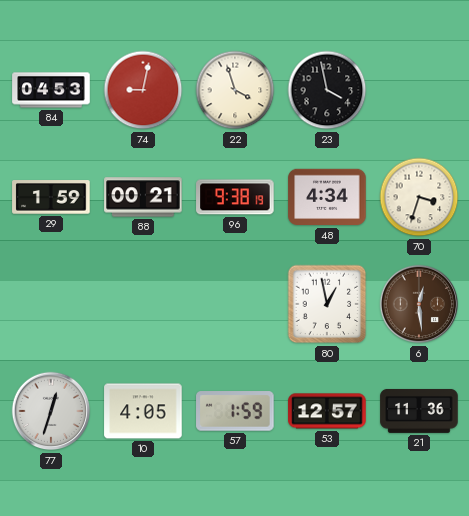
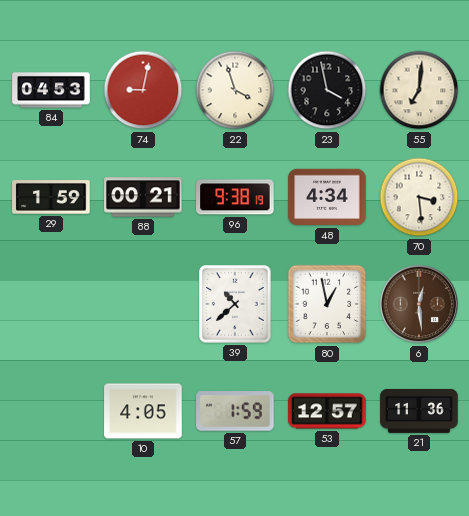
55: none -> 7:01
70: 3:33 -> 3:29
39: none -> 10:38
77: 12:33 -> none
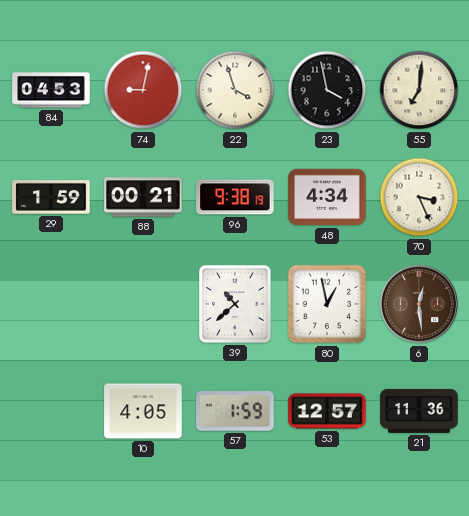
70: 3:29 -> 3:26
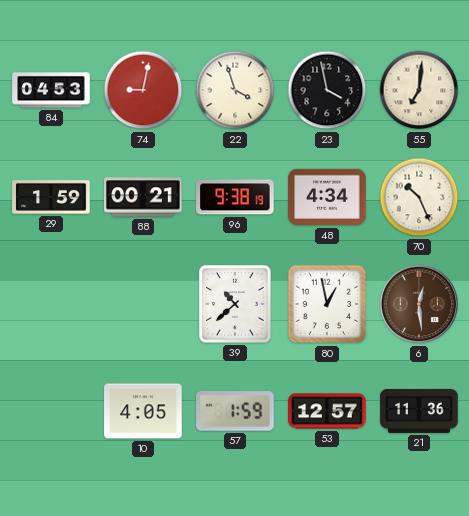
70: 3:26 -> 10:26
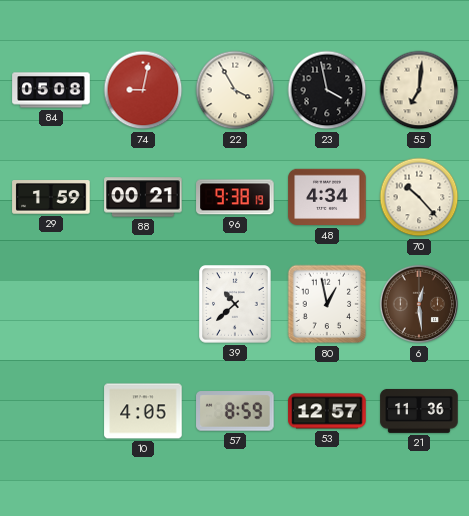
84: 04:53 -> 05:08
22: 3:57 -> 3:55
70: 10:26 -> 10:23
57: 1:59 -> 8:59
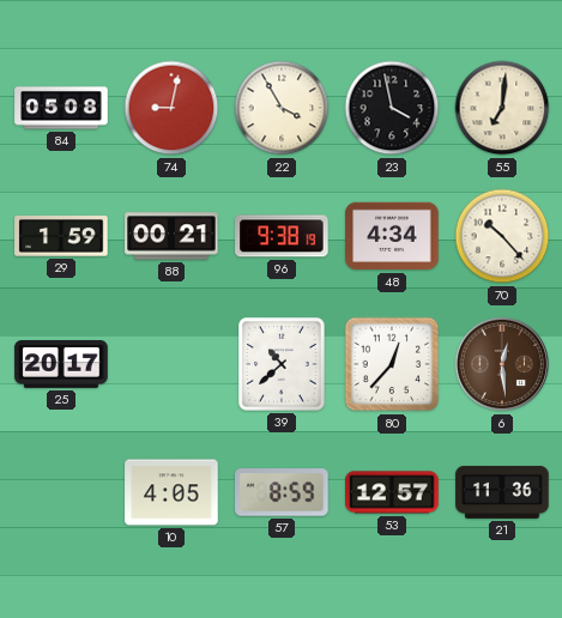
25: none -> 20:17
80: 12:58 -> 12:37
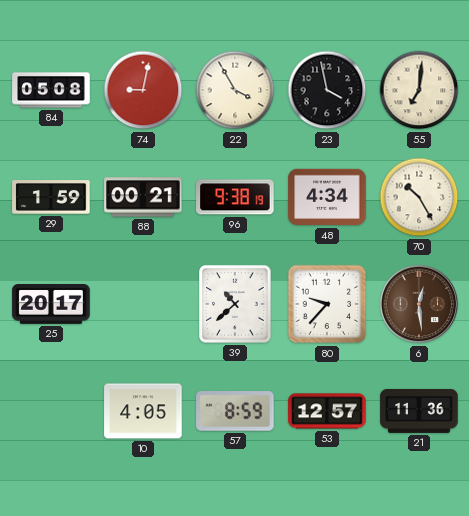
70: 10:23 -> 10:25
80: 12:37 -> 9:37
